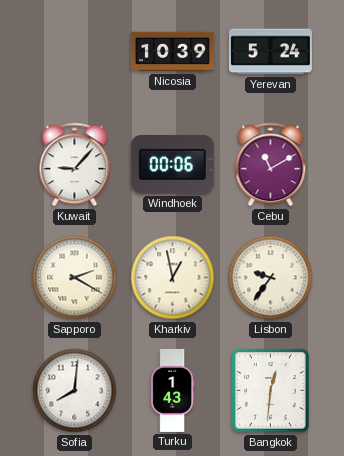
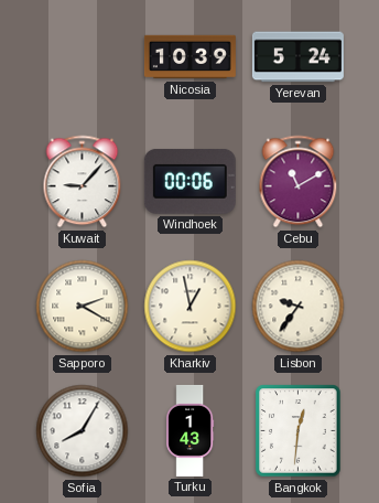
Sofia: 8:01 -> 8:05
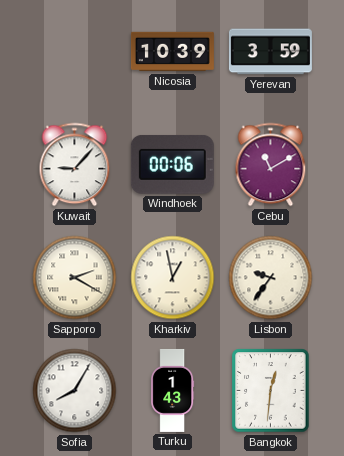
Yerevan: 5:24 -> 3:59
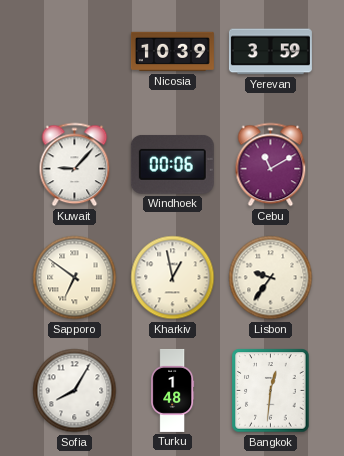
Sapporo: 2:20 -> 6:51
Turku: 1:43 -> 1:48
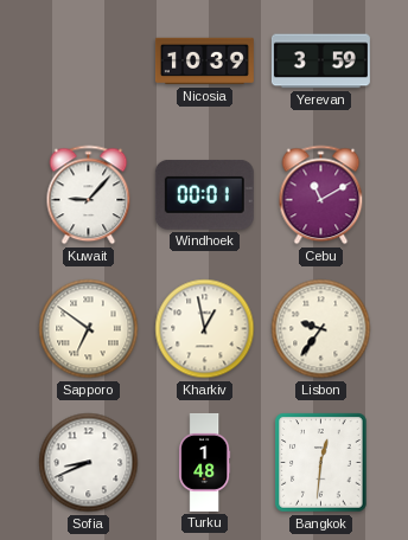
Windhoek: 00:06 -> 00:01
Sofia: 8:05 -> 8:41
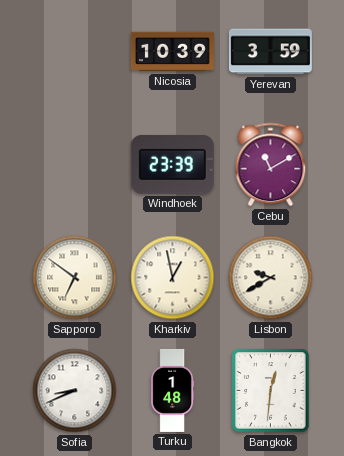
Kuwait: 9:07 -> none
Windhoek: 00:01 -> 23:39
Lisbon: 9:36 -> 9:40
